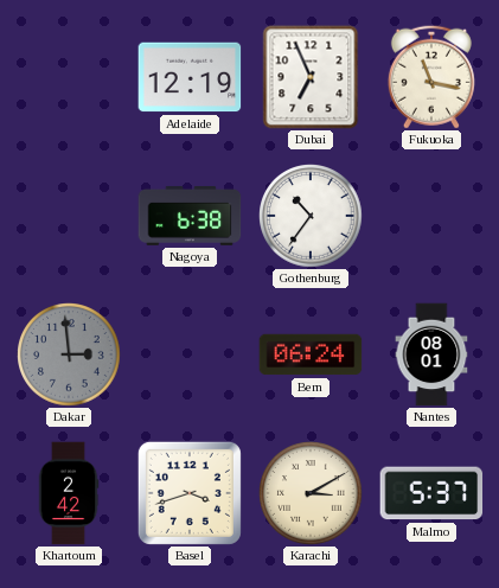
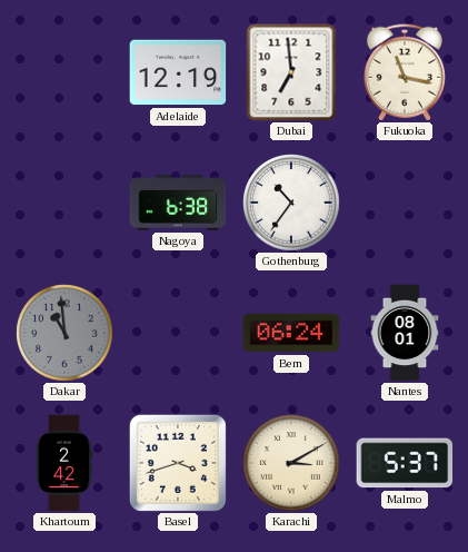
Dubai: 6:56 -> 6:59
Dakar: 2:59 -> 10:59
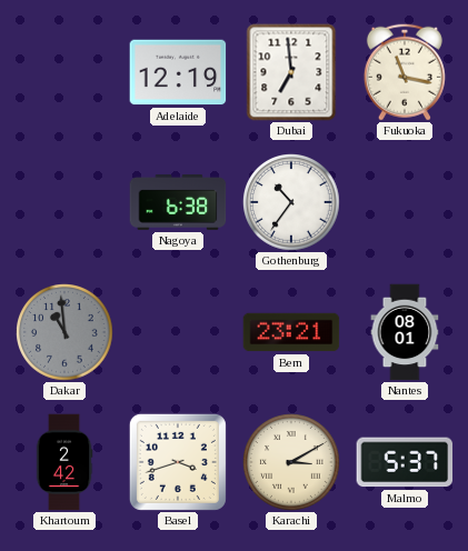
Bern: 06:24 -> 23:21
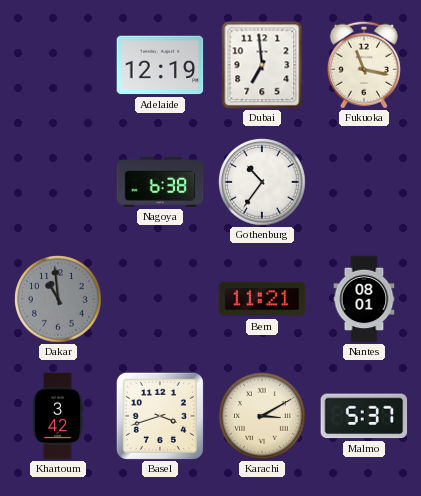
Bern: 23:21 -> 11:21
Khartoum: 2:42 -> 3:42
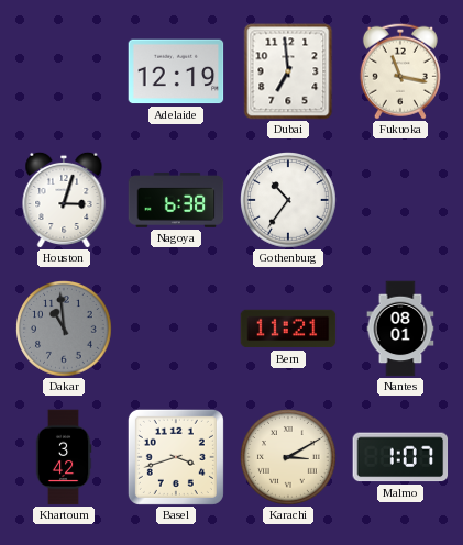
Houston: none -> 3:03
Malmo: 5:37 -> 1:07
